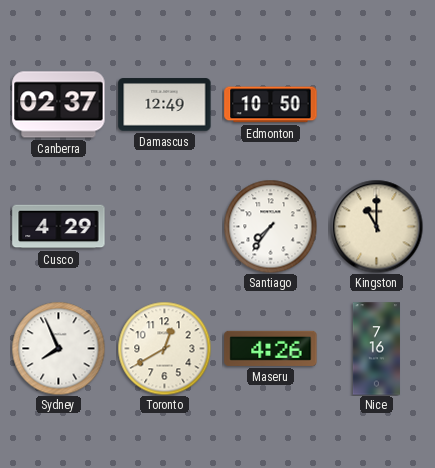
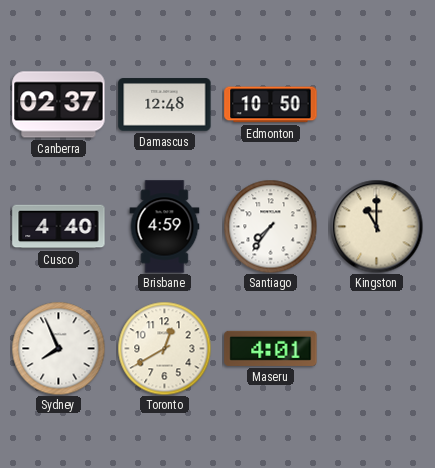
Damascus: 12:49 -> 12:48
Cusco: 4:29 -> 4:40
Brisbane: none -> 4:59
Maseru: 4:26 -> 4:01
Nice: 7:16 -> none
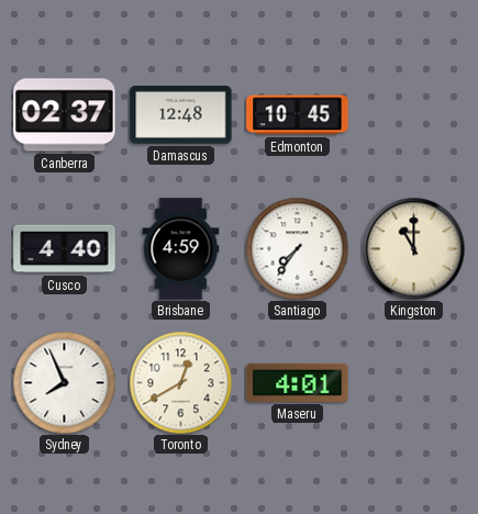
Edmonton: 10:50 -> 10:45
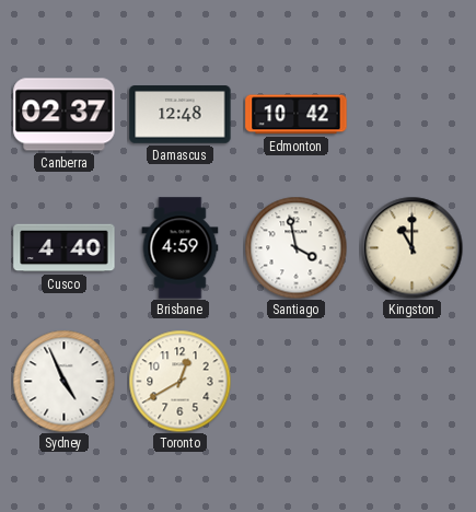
Edmonton: 10:45 -> 10:42
Santiago: 7:36 -> 3:58
Sydney: 7:56 -> 4:56
Maseru: 4:01 -> none
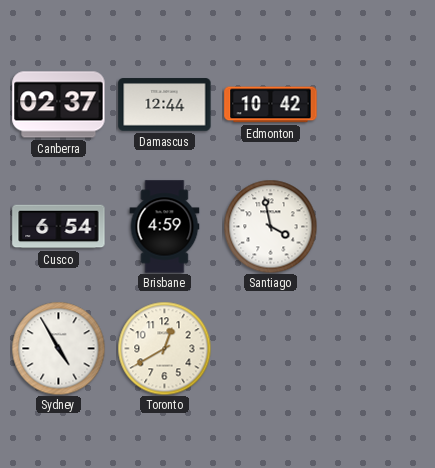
Damascus: 12:48 -> 12:44
Cusco: 4:40 -> 6:54
Kingston: 11:00 -> none
Sydney: 4:56 -> 4:55
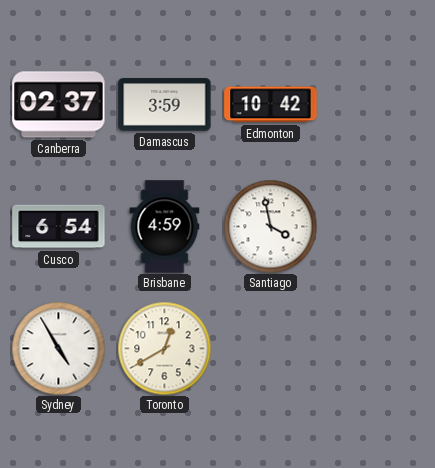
Damascus: 12:44 -> 3:59
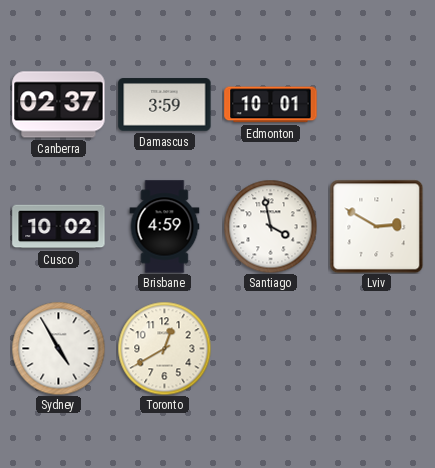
Edmonton: 10:42 -> 10:01
Cusco: 6:54 -> 10:02
Lviv: none -> 2:50
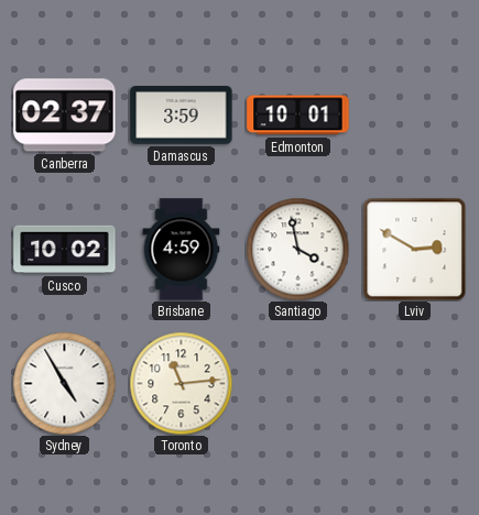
Toronto: 12:40 -> 11:14
